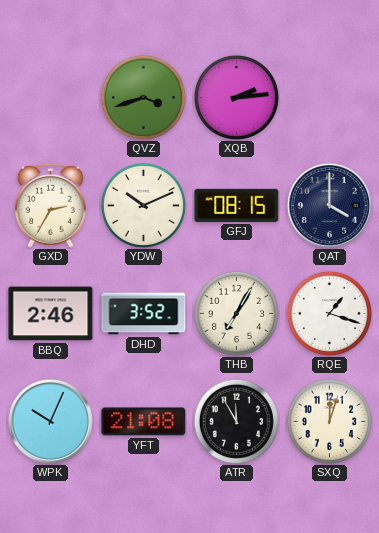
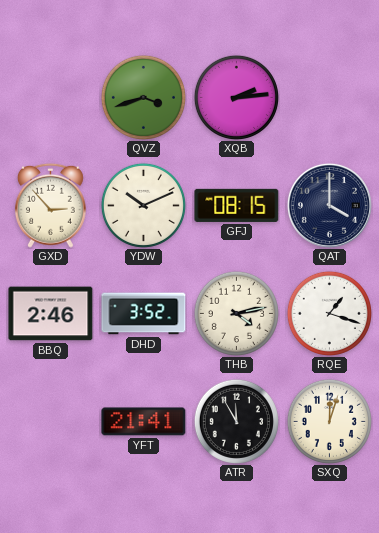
GXD: 2:35 -> 2:53
THB: 7:05 -> 4:13
WPK: 10:04 -> none
YFT: 21:08 -> 21:41
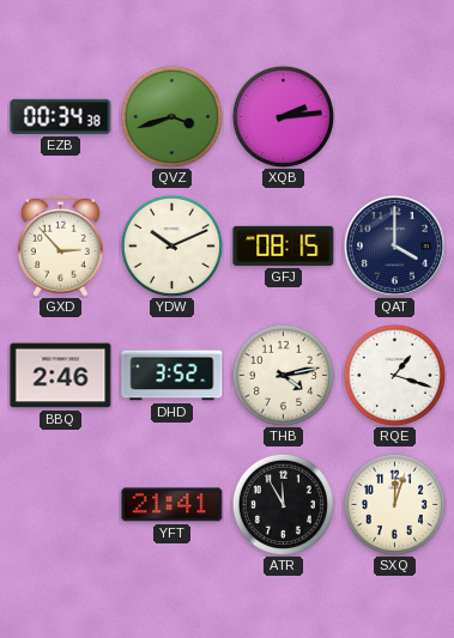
EZB: none -> 00:34
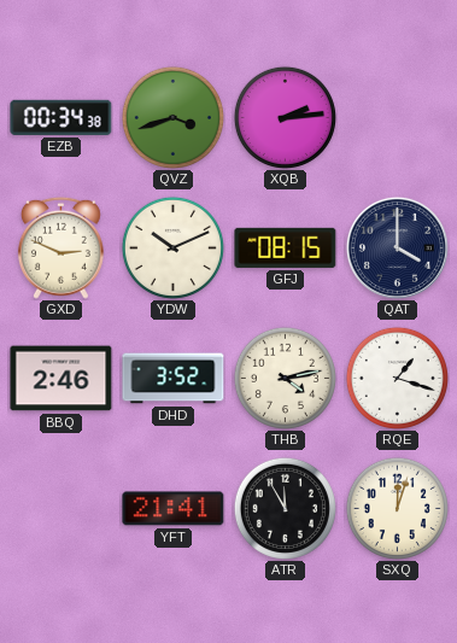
GXD: 2:53 -> 2:49
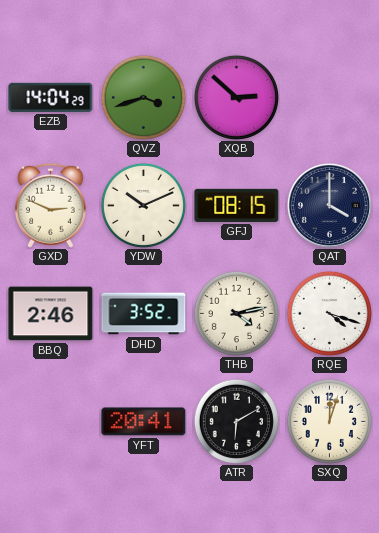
EZB: 00:34 -> 14:04
XQB: 2:14 -> 2:52
RQE: 1:18 -> 4:18
YFT: 21:41 -> 20:41
ATR: 11:55 -> 6:10
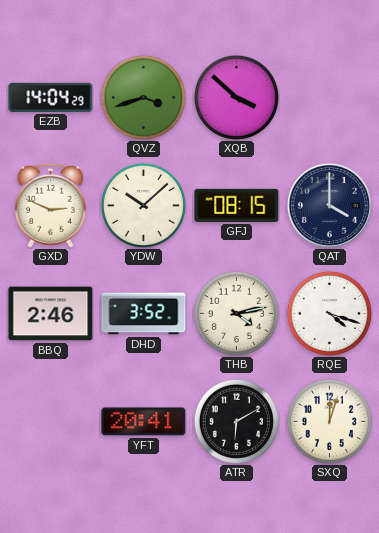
XQB: 2:52 -> 3:52
YDW: 10:11 -> 10:08
